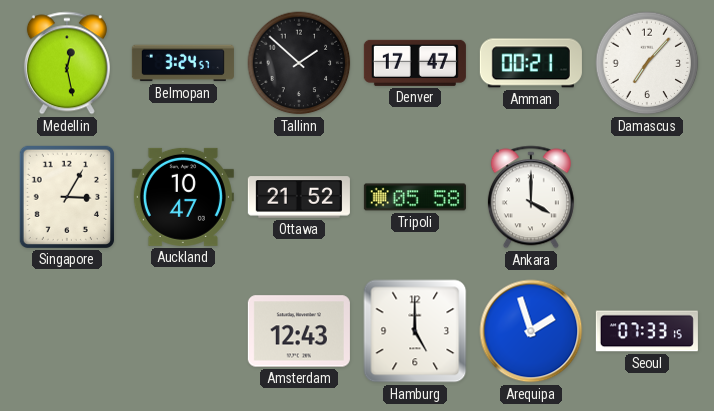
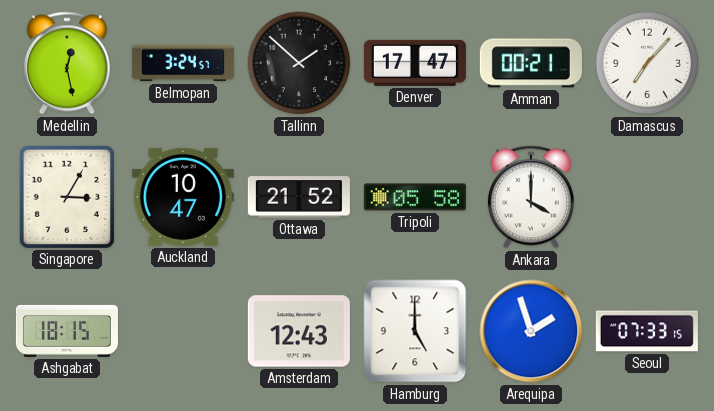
Ashgabat: none -> 18:15
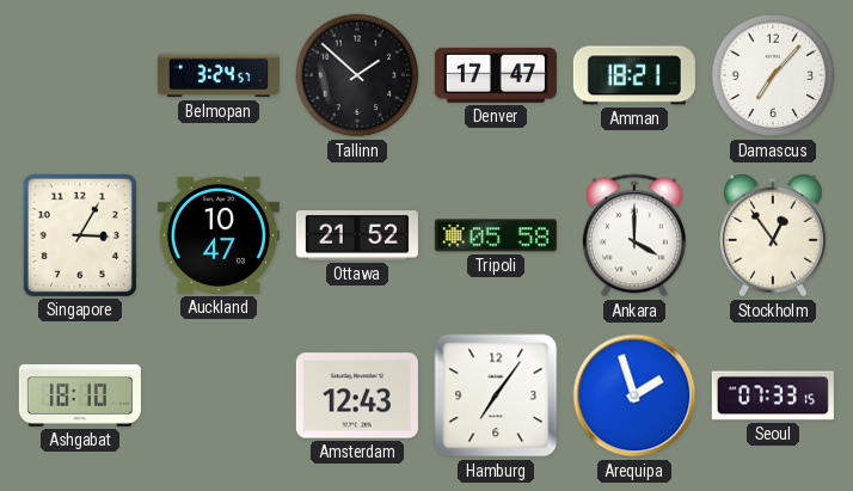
Medellin: 12:28 -> none
Amman: 00:21 -> 18:21
Stockholm: none -> 12:54
Ashgabat: 18:15 -> 18:10
Hamburg: 5:00 -> 7:06
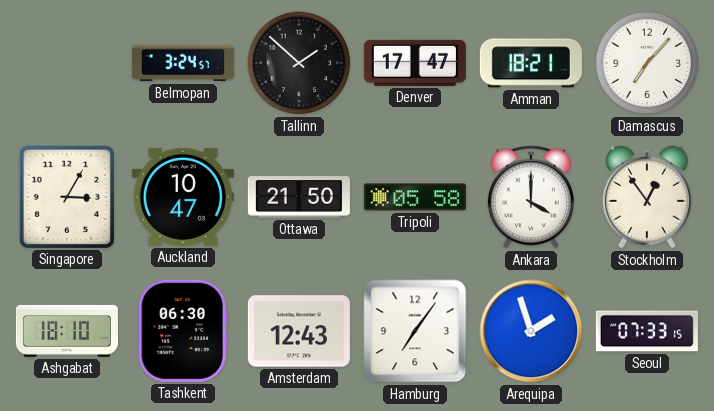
Ottawa: 21:52 -> 21:50
Tashkent: none -> 06:30
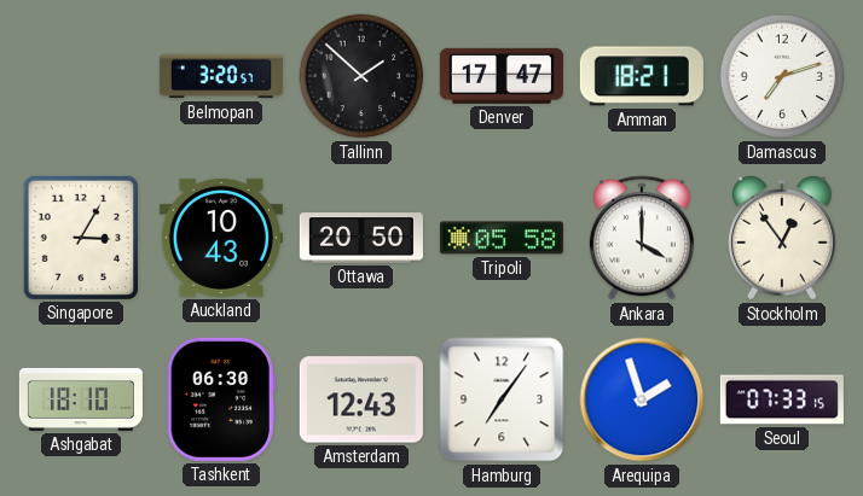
Belmopan: 3:24 -> 3:20
Damascus: 7:07 -> 7:12
Auckland: 10:47 -> 10:43
Ottawa: 21:50 -> 20:50
